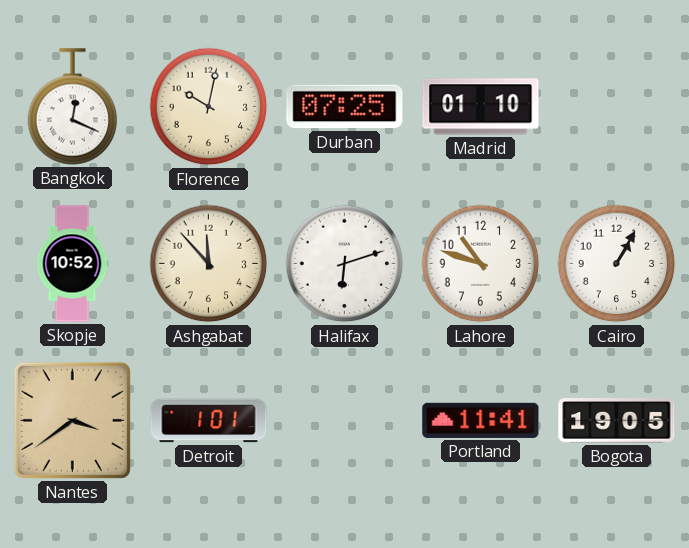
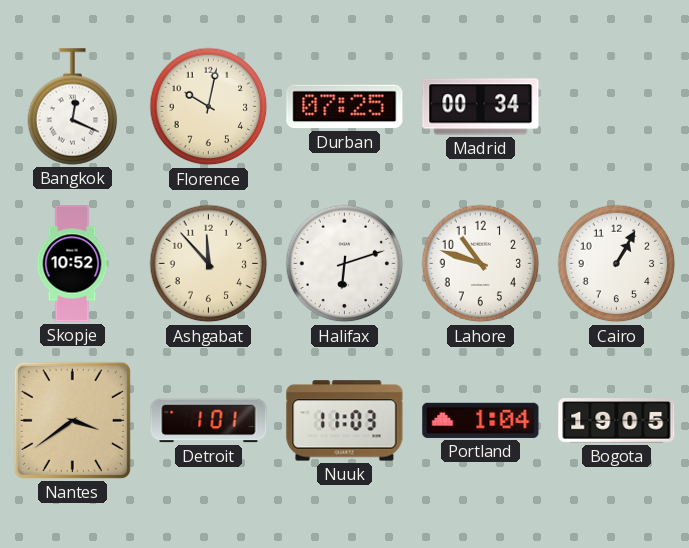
Madrid: 01:10 -> 00:34
Nuuk: none -> 11:03
Portland: 11:41 -> 1:04
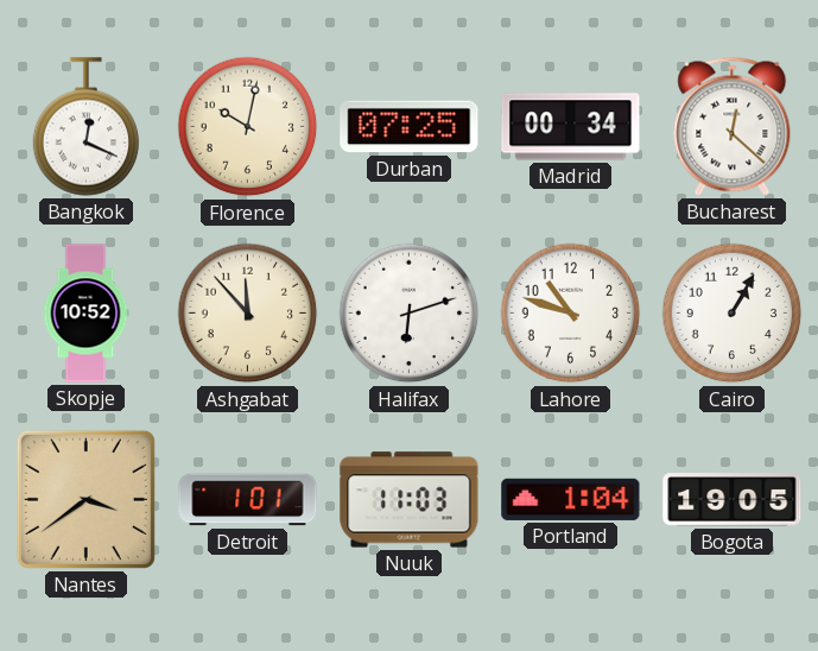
Bucharest: none -> 12:22
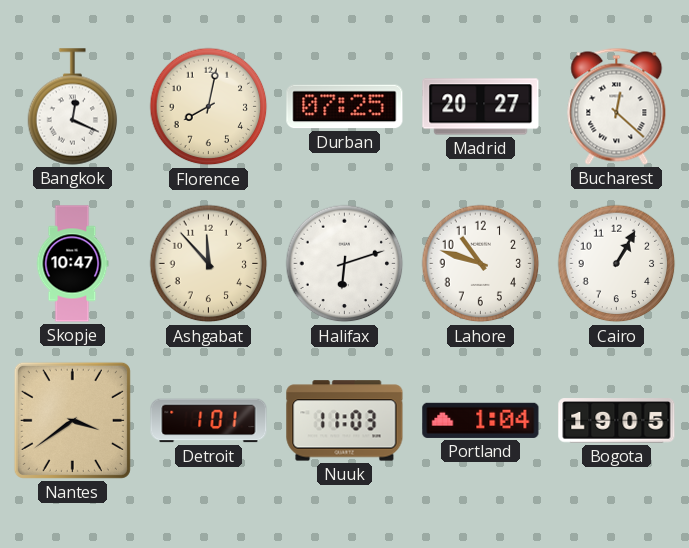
Florence: 10:02 -> 8:02
Madrid: 00:34 -> 20:27
Skopje: 10:52 -> 10:47
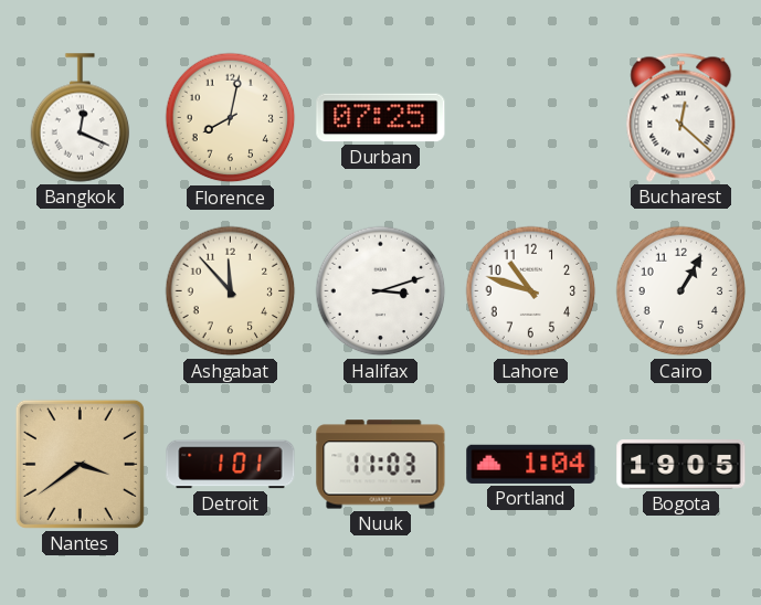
Madrid: 20:27 -> none
Skopje: 10:47 -> none
Halifax: 6:12 -> 3:12
